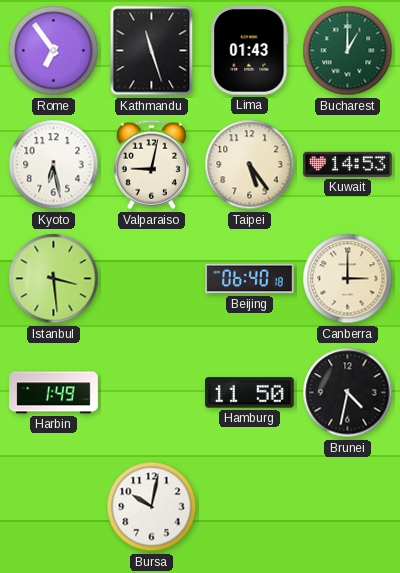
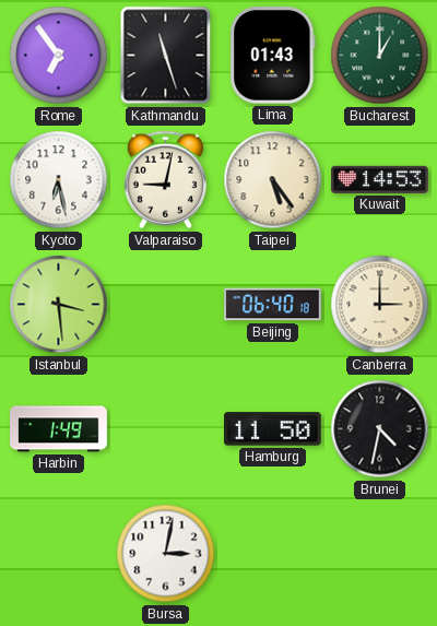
Bursa: 10:02 -> 3:02
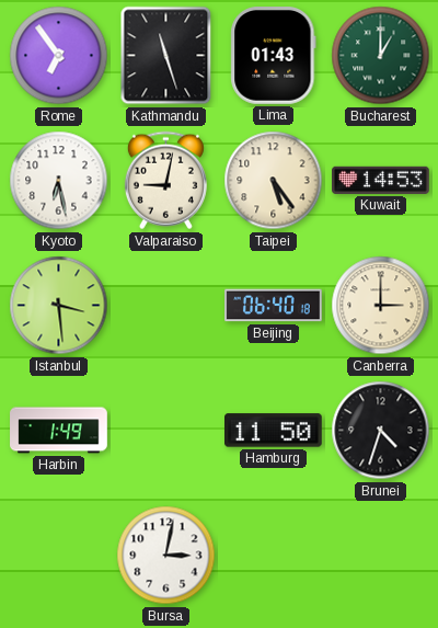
Brunei: 4:32 -> 4:33
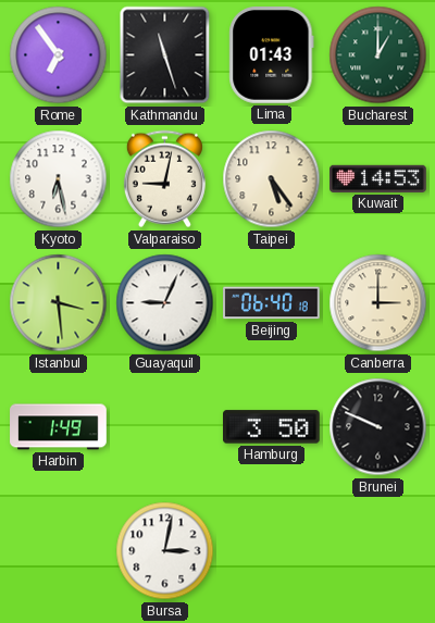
Guayaquil: none -> 9:04
Hamburg: 11:50 -> 3:50
Brunei: 4:33 -> 9:49
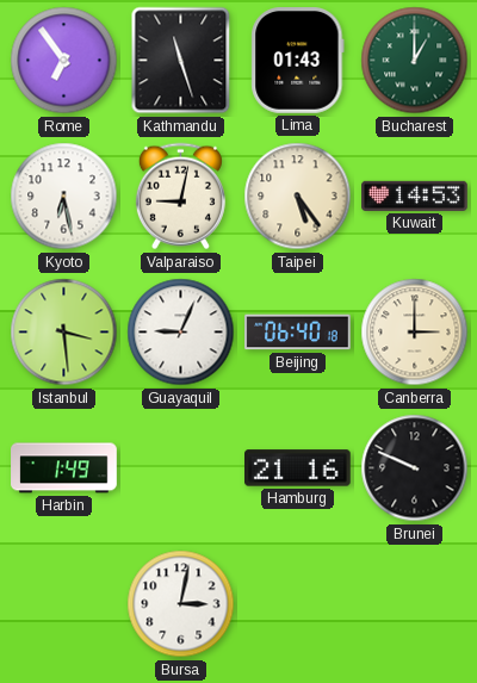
Hamburg: 3:50 -> 21:16
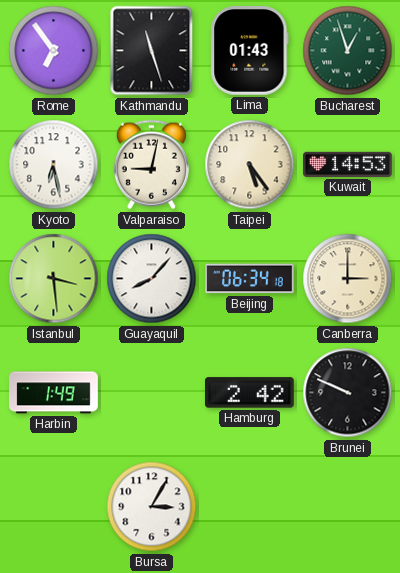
Bucharest: 1:00 -> 12:57
Guayaquil: 9:04 -> 8:07
Beijing: 06:40 -> 06:34
Hamburg: 21:16 -> 2:42
Bursa: 3:02 -> 3:05
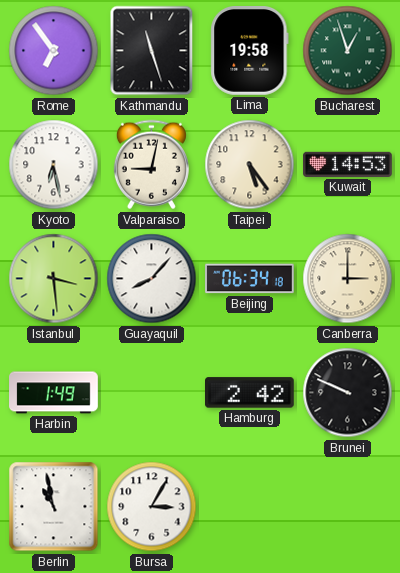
Lima: 01:43 -> 19:58
Berlin: none -> 10:58
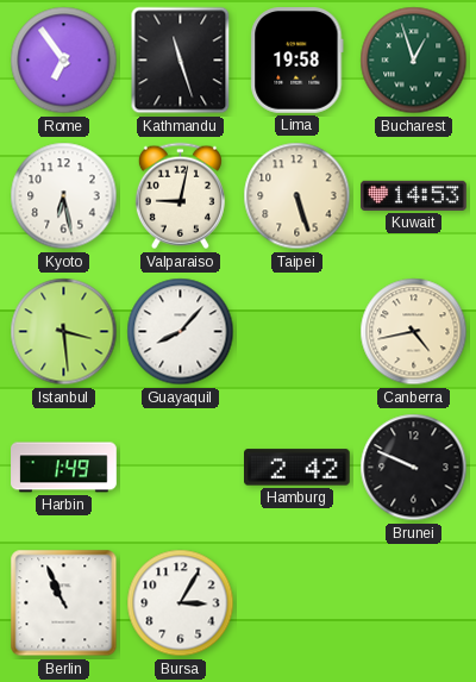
Taipei: 5:24 -> 5:27
Beijing: 06:34 -> none
Canberra: 3:00 -> 4:43
Berlin: 10:58 -> 10:56
